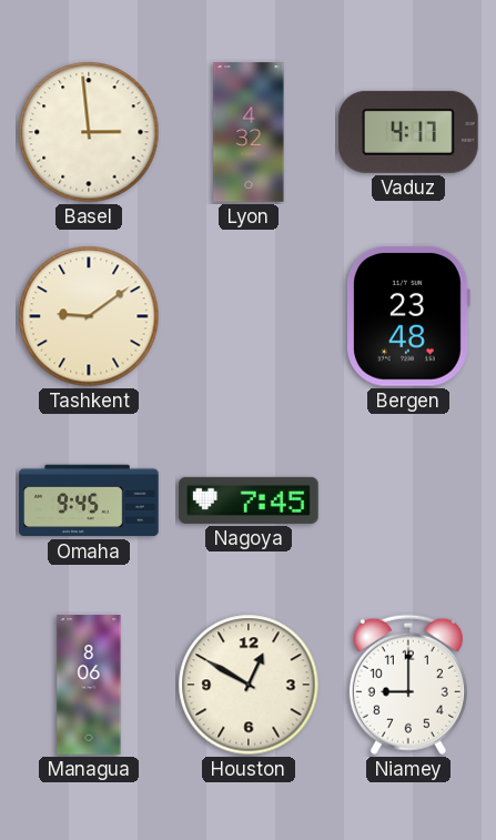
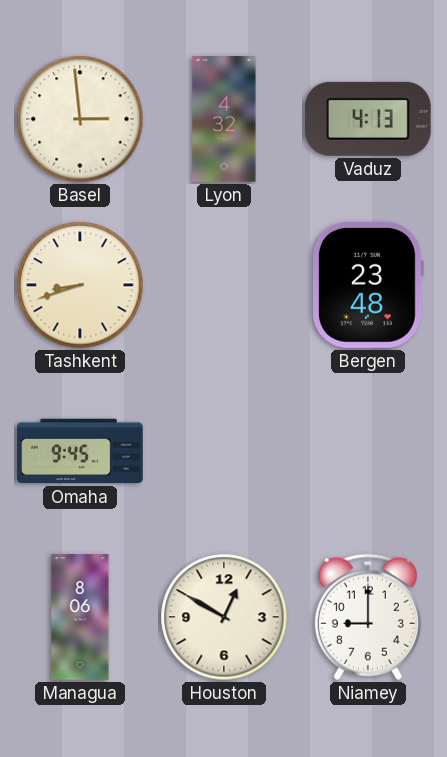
Vaduz: 4:17 -> 4:13
Tashkent: 9:09 -> 8:42
Nagoya: 7:45 -> none
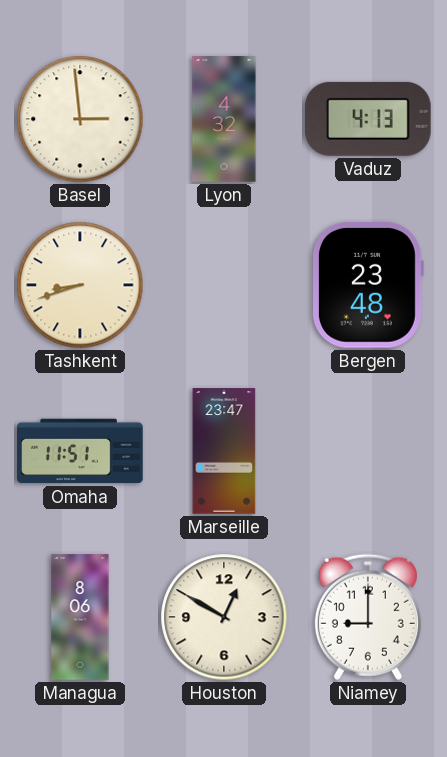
Omaha: 9:45 -> 11:51
Marseille: none -> 23:47
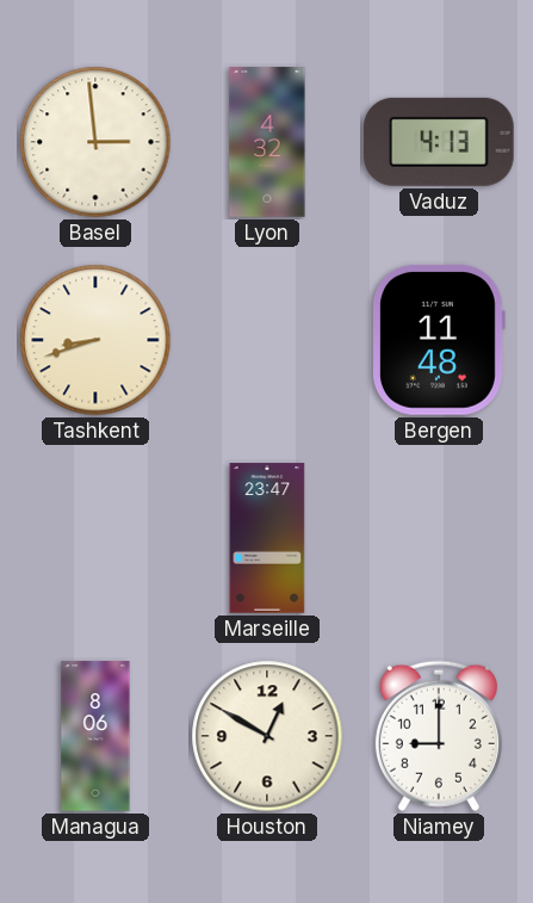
Bergen: 23:48 -> 11:48
Omaha: 11:51 -> none
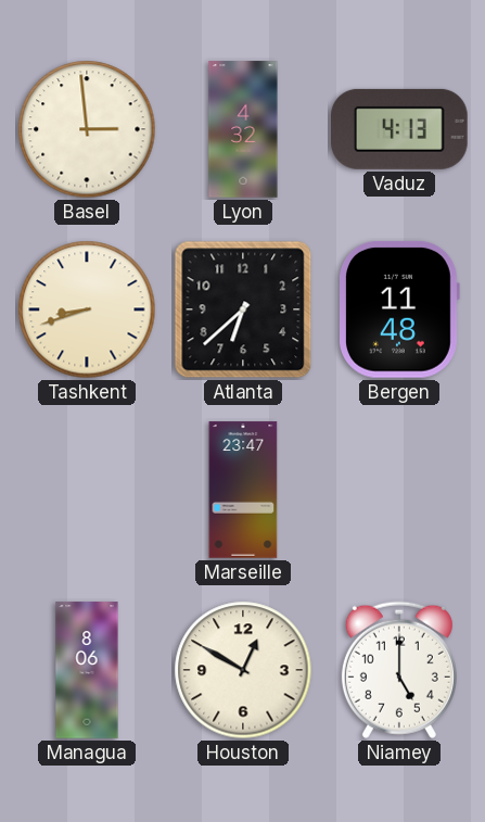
Atlanta: none -> 6:38
Niamey: 9:00 -> 5:00
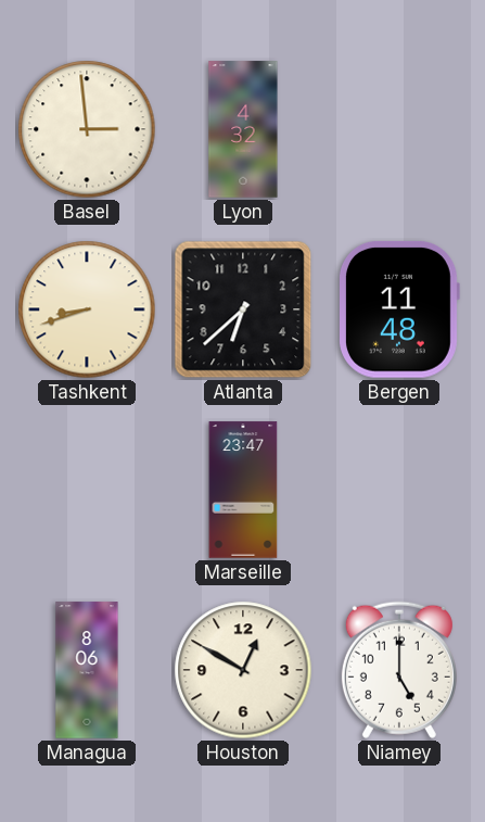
Vaduz: 4:13 -> none
